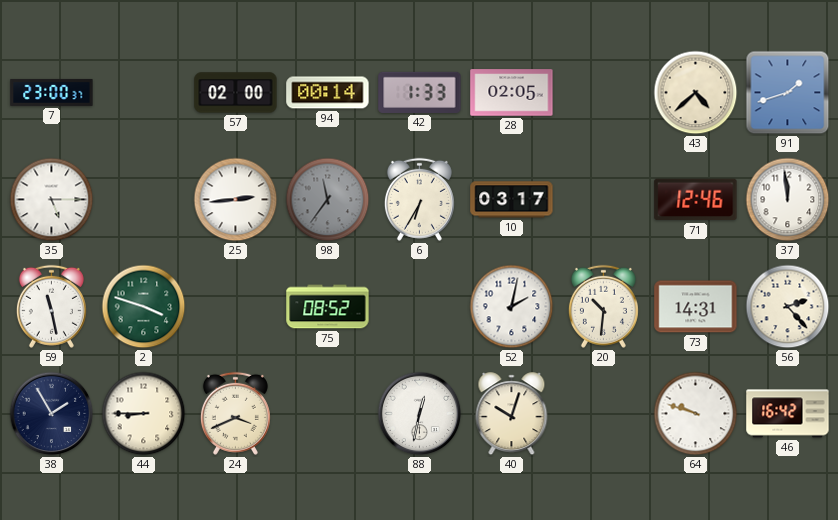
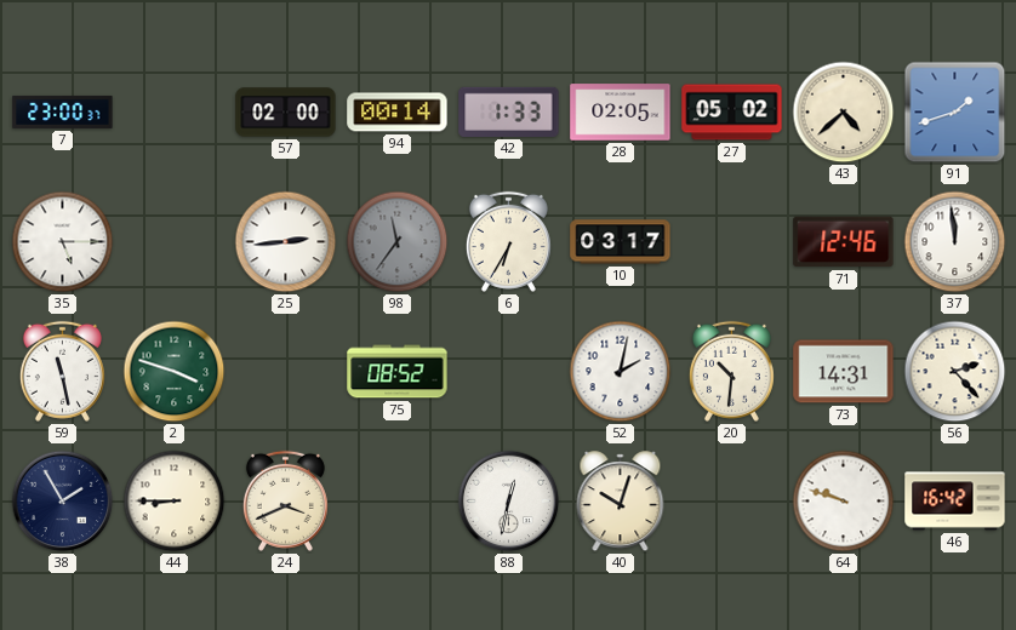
27: none -> 05:02
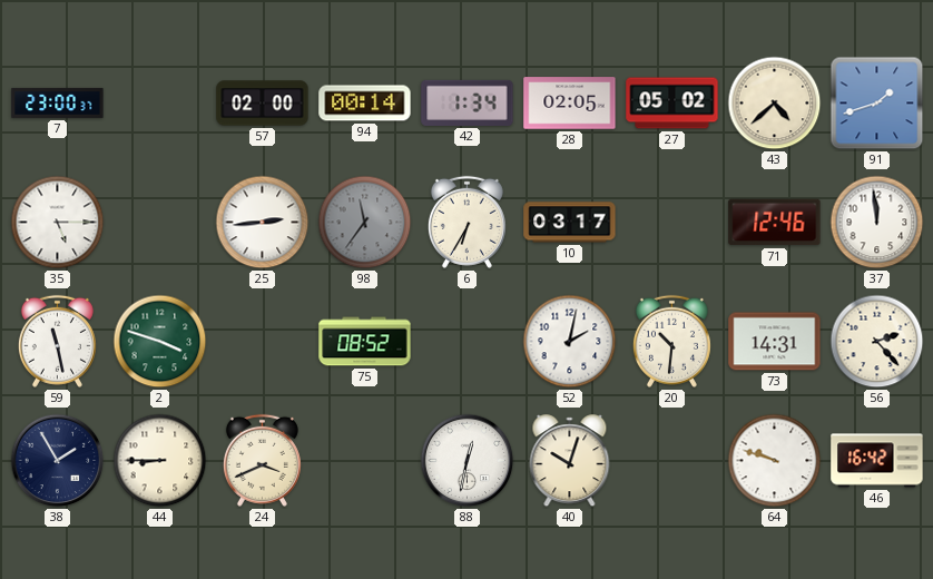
42: 1:33 -> 1:34
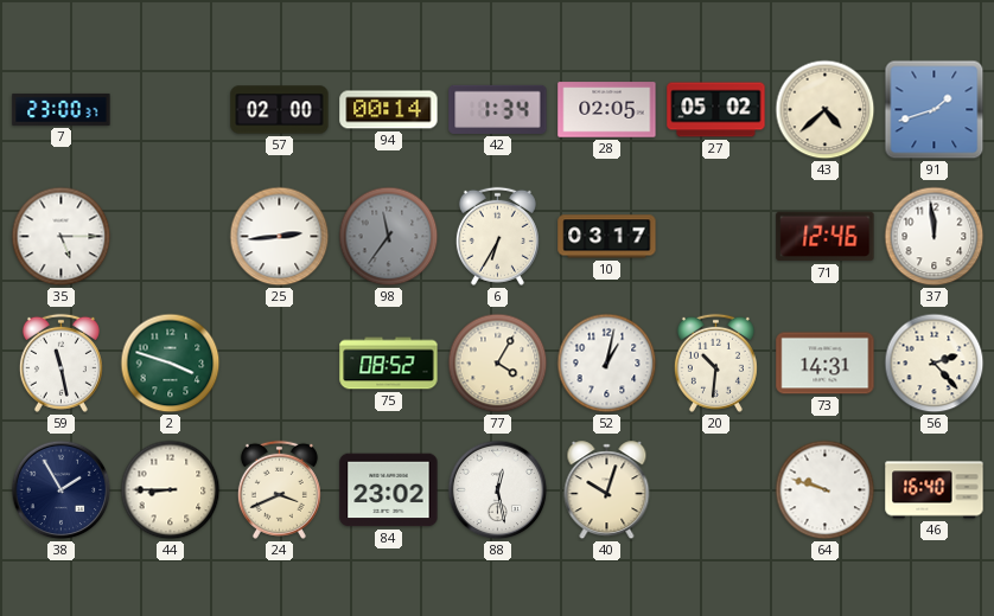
77: none -> 4:05
52: 2:02 -> 1:02
84: none -> 23:02
88: 12:32 -> 12:28
46: 16:42 -> 16:40
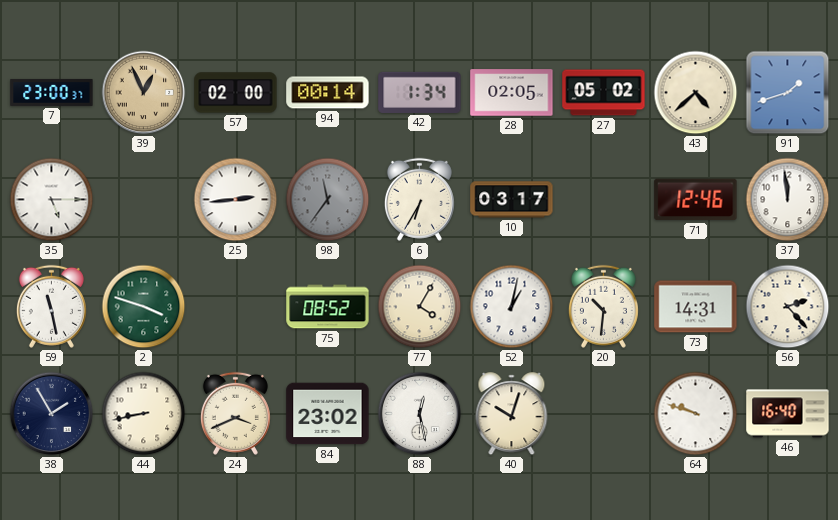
39: none -> 12:56
44: 8:45 -> 8:43
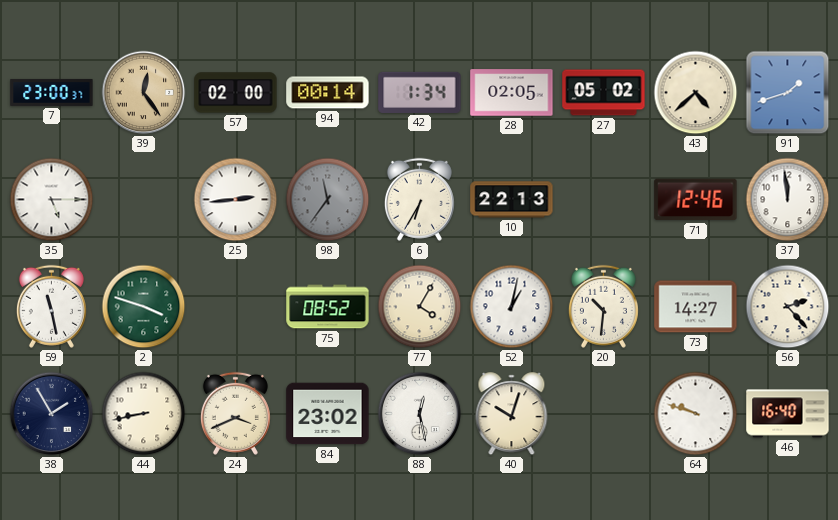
39: 12:56 -> 12:24
10: 03:17 -> 22:13
73: 14:31 -> 14:27
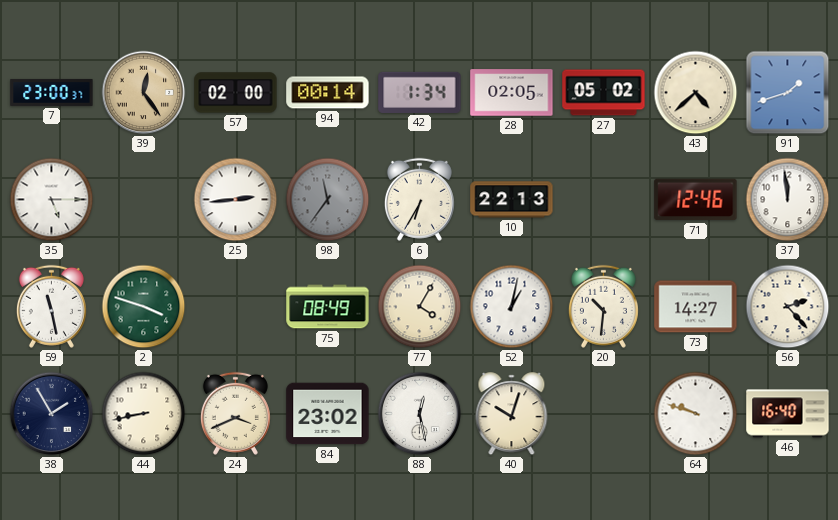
75: 08:52 -> 08:49
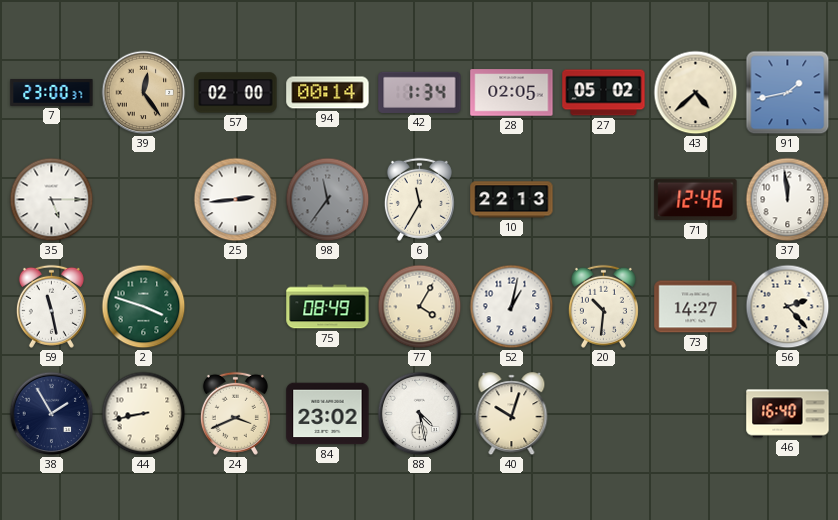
91: 1:42 -> 1:43
6: 6:35 -> 11:35
88: 12:28 -> 4:28
64: 9:48 -> none
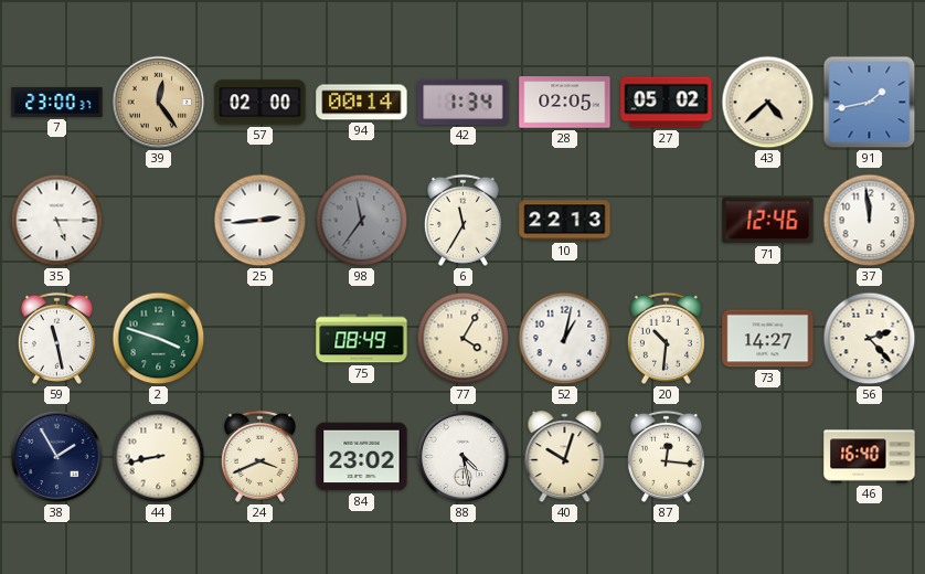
87: none -> 12:16
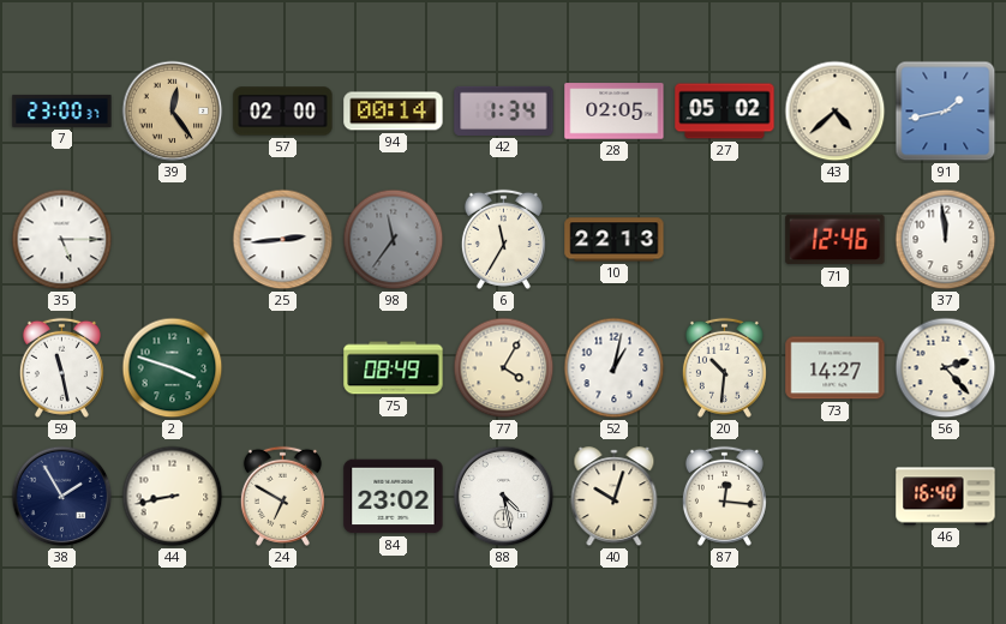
24: 3:41 -> 6:50
